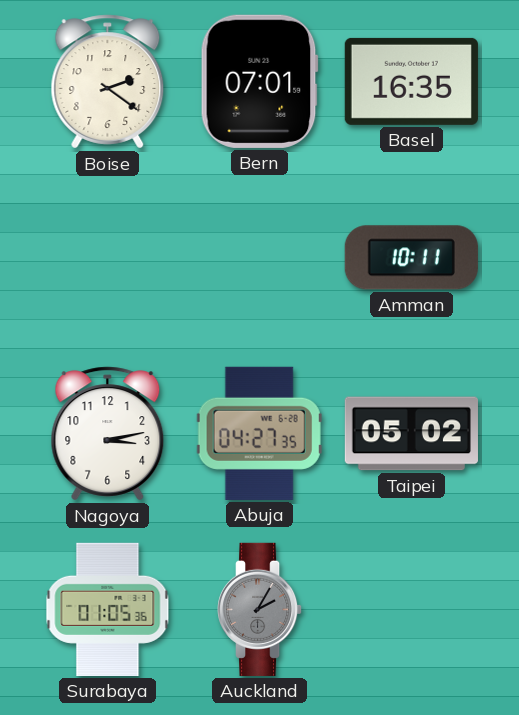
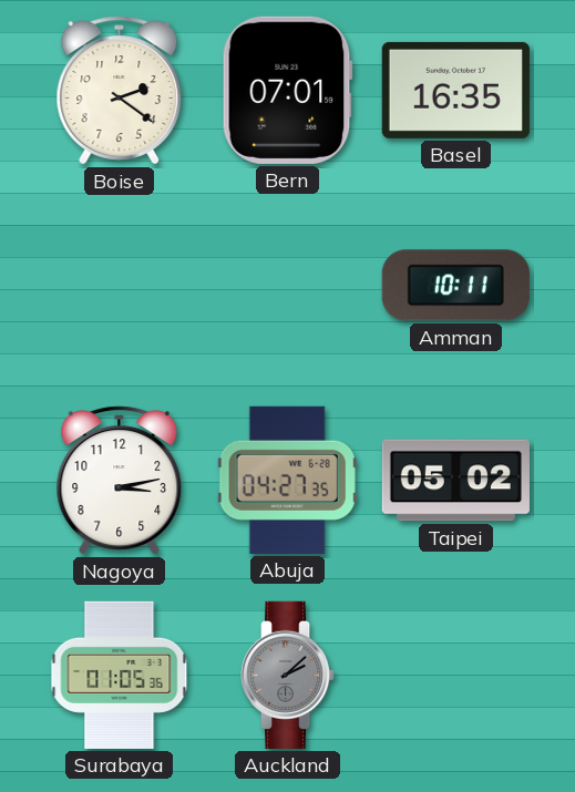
Auckland: 2:05 -> 2:08
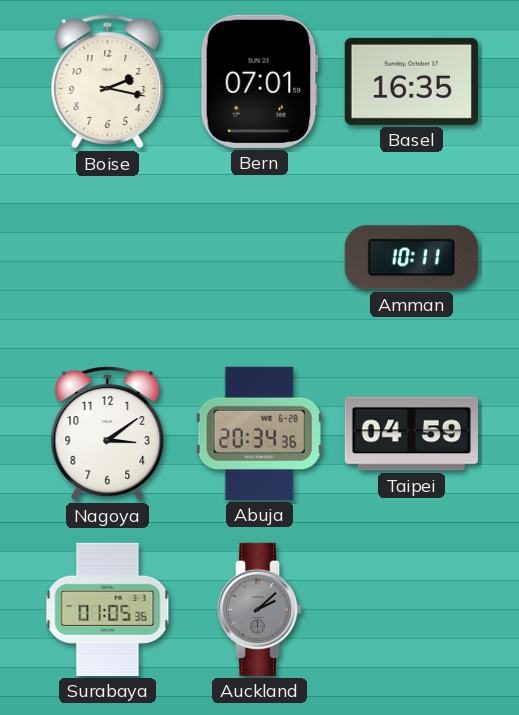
Boise: 2:21 -> 2:17
Nagoya: 3:13 -> 3:09
Abuja: 04:27 -> 20:34
Taipei: 05:02 -> 04:59
